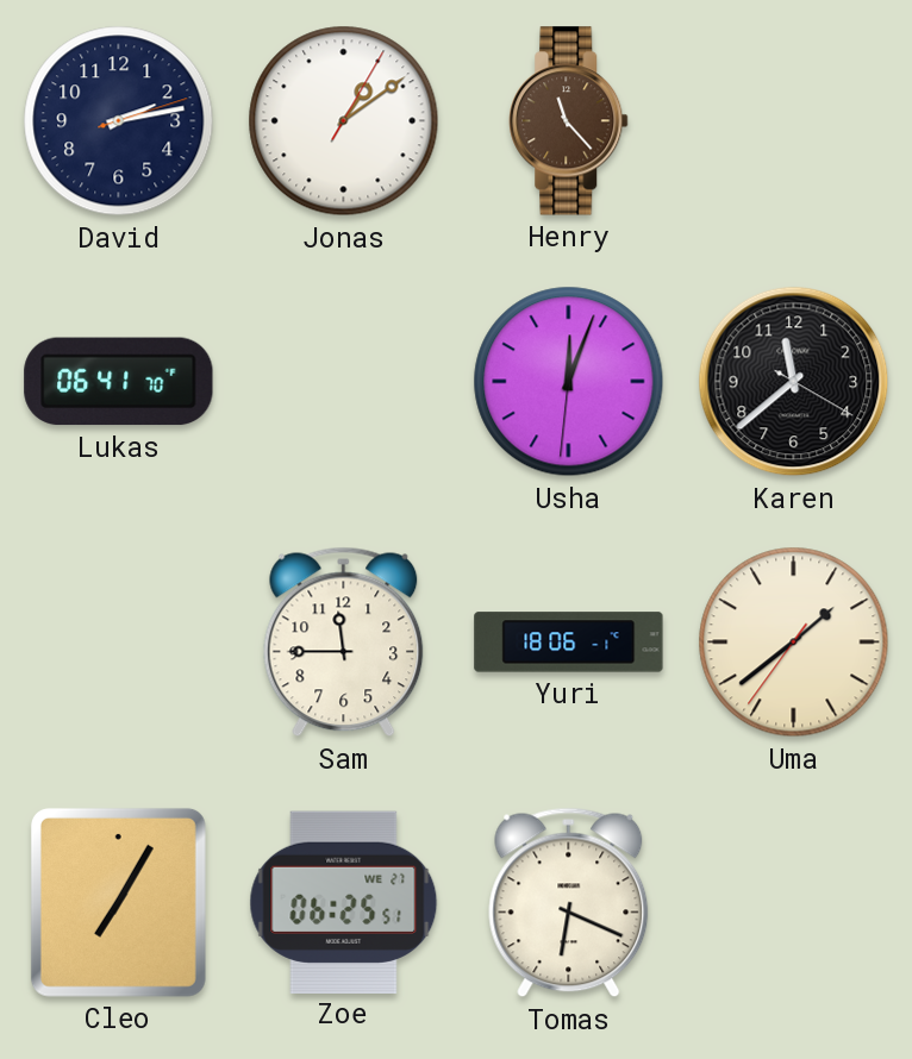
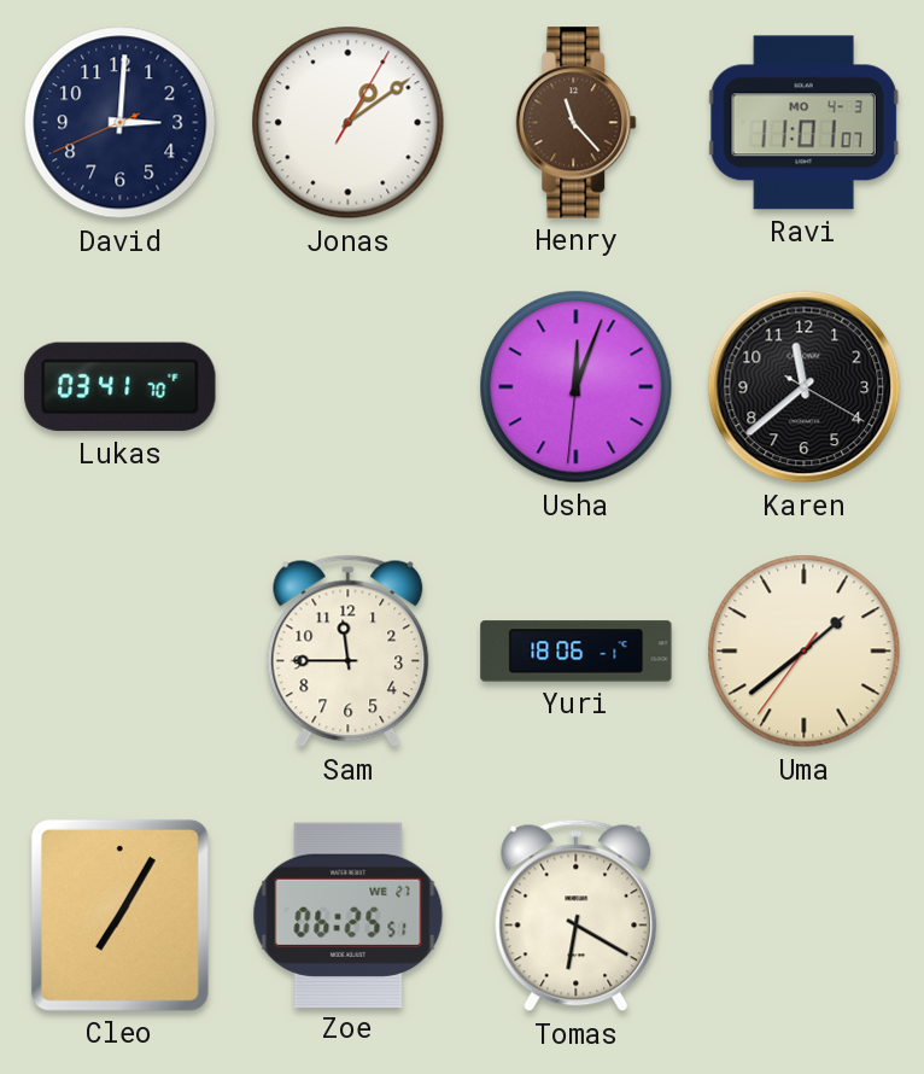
David: 2:13 -> 3:00
Ravi: none -> 11:01
Lukas: 06:41 -> 03:41
Tomas: 6:19 -> 6:20
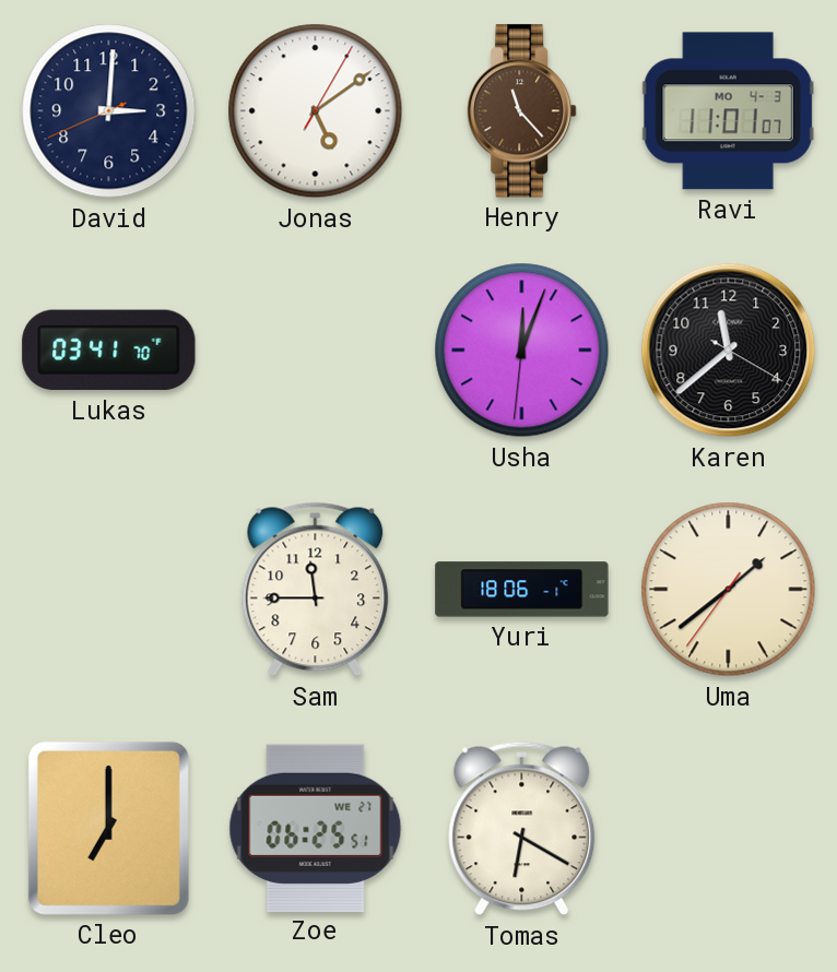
Jonas: 1:09 -> 5:09
Cleo: 7:05 -> 7:00
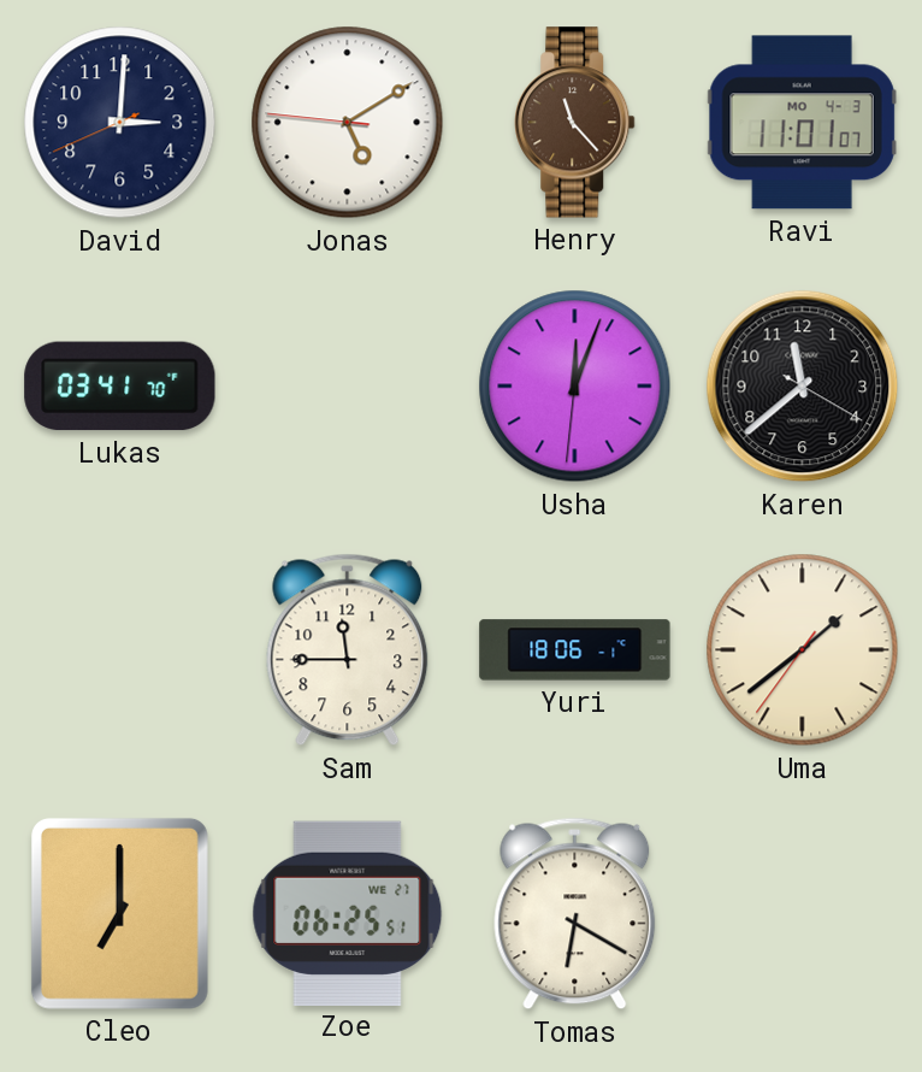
Jonas: 5:09:05 -> 5:09:46
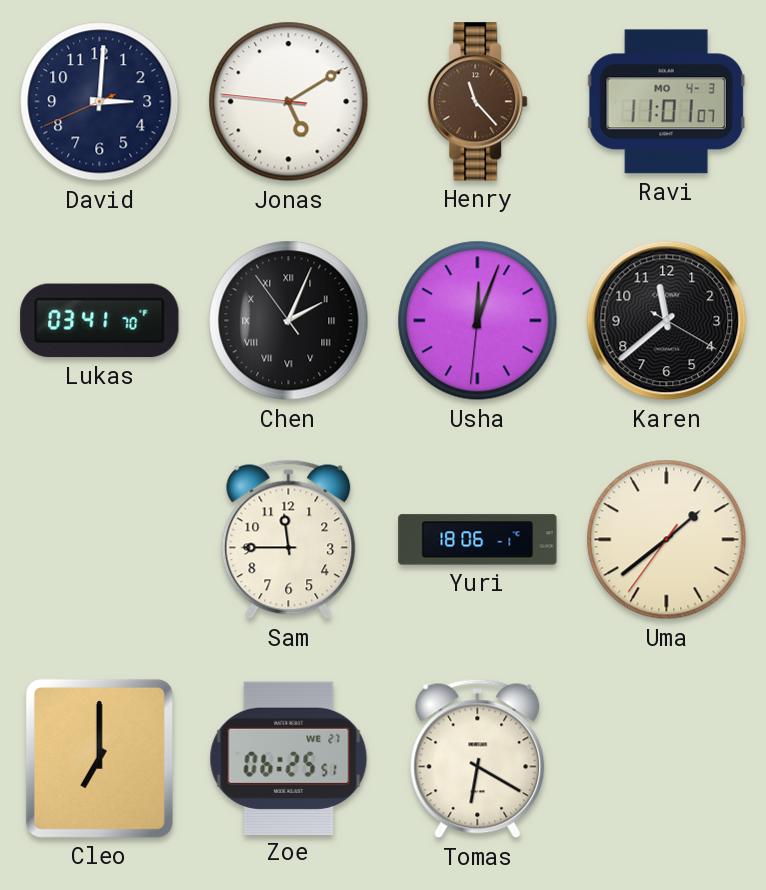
Chen: none -> 2:03
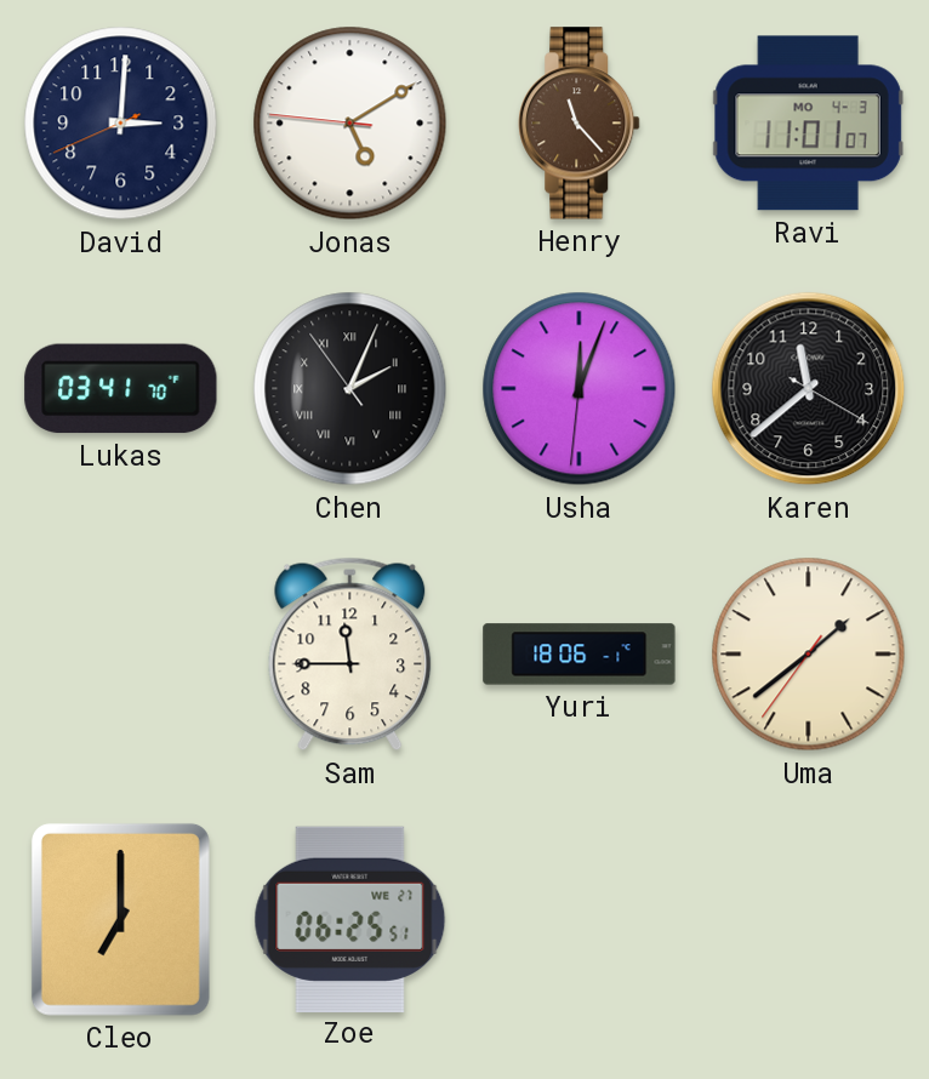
Tomas: 6:20 -> none
